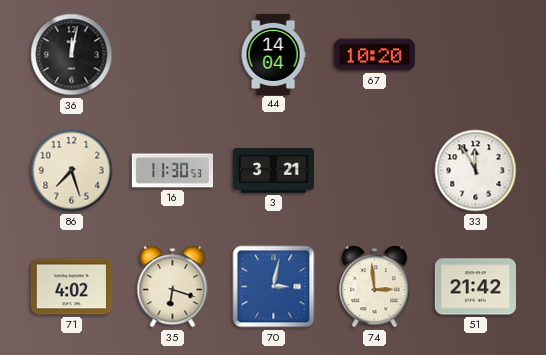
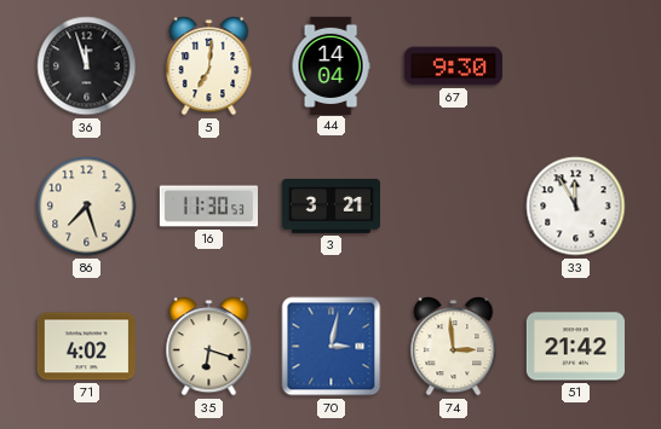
36: 12:02 -> 11:57
5: none -> 7:01
67: 10:20 -> 9:30
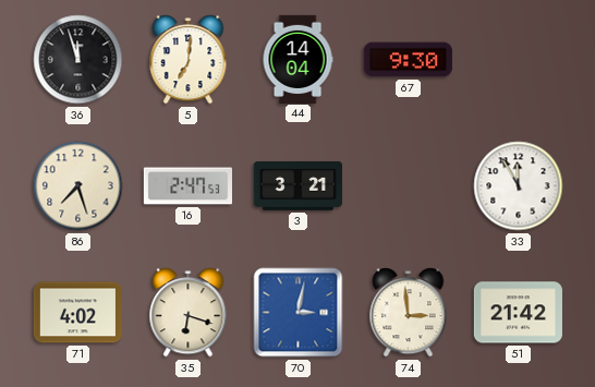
16: 11:30 -> 2:47
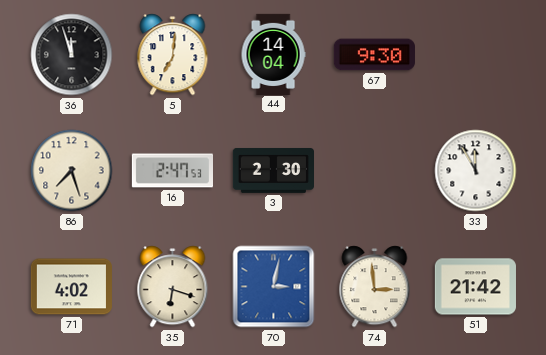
3: 3:21 -> 2:30
